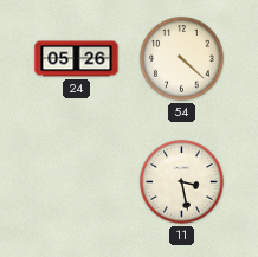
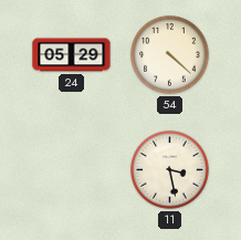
24: 05:26 -> 05:29
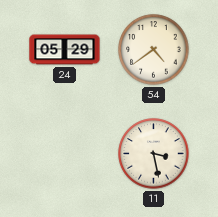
54: 4:22 -> 4:39
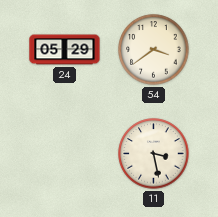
54: 4:39 -> 3:39
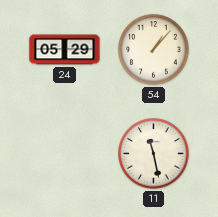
54: 3:39 -> 1:07
11: 3:28 -> 11:28
